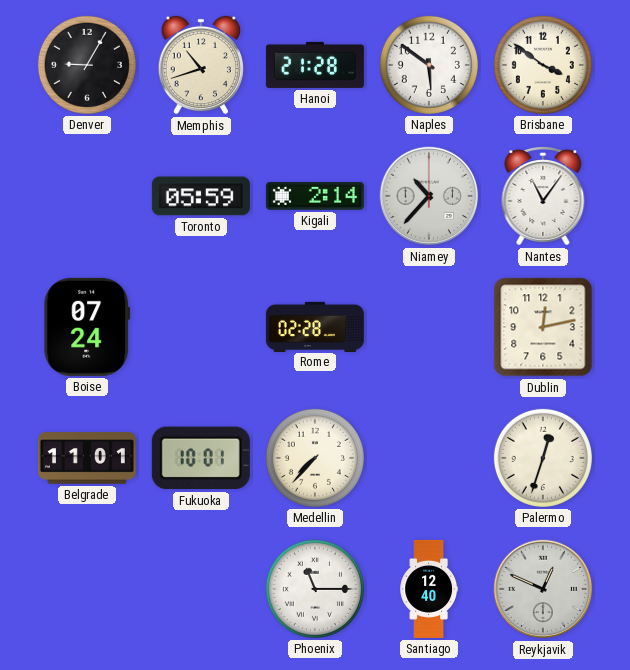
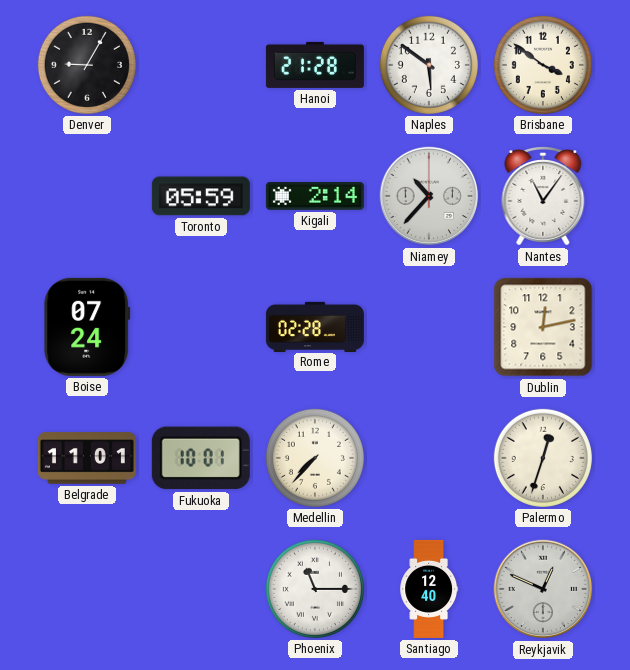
Memphis: 10:42 -> none
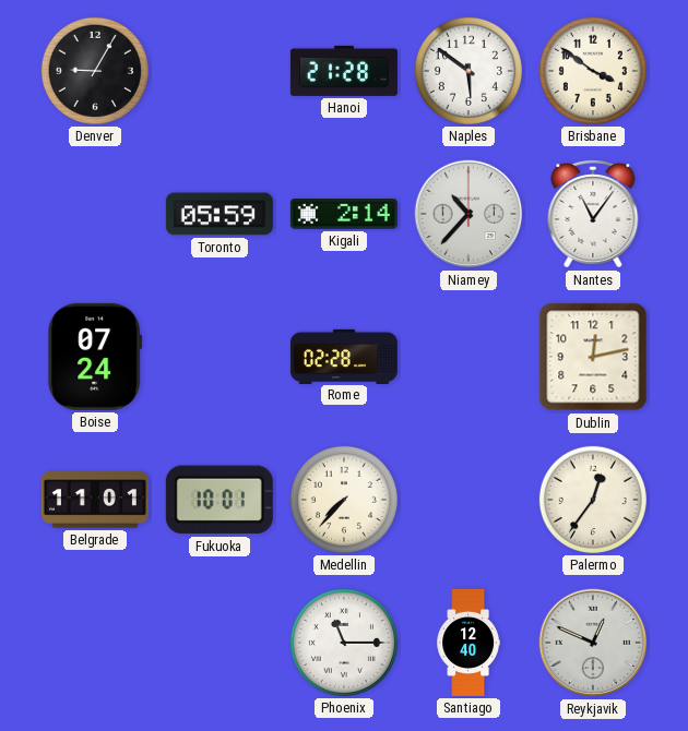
Palermo: 12:33 -> 12:36
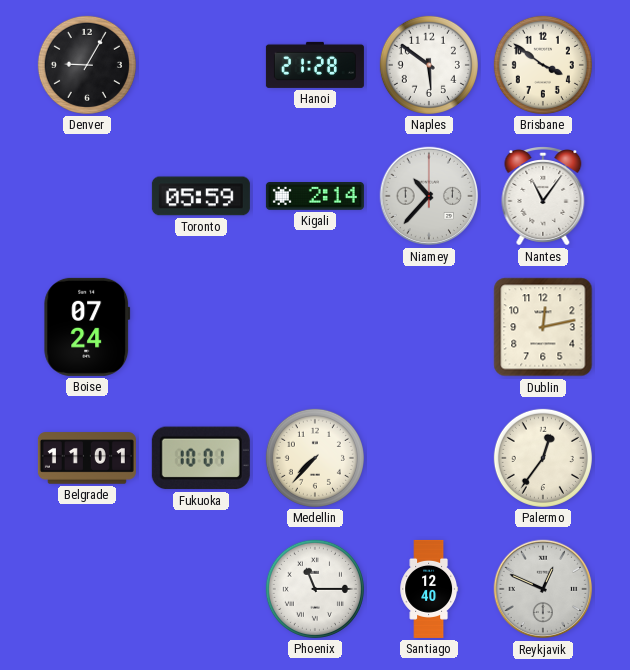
Rome: 02:28 -> none
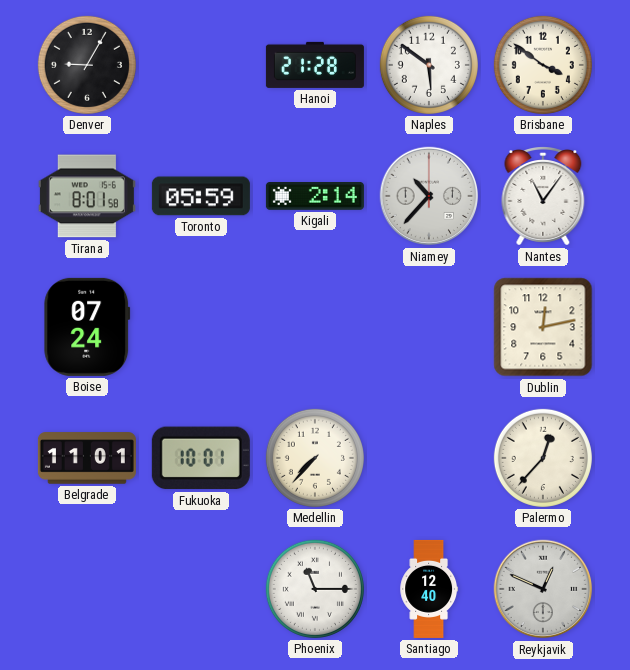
Tirana: none -> 8:01
Palermo: 12:36 -> 12:37
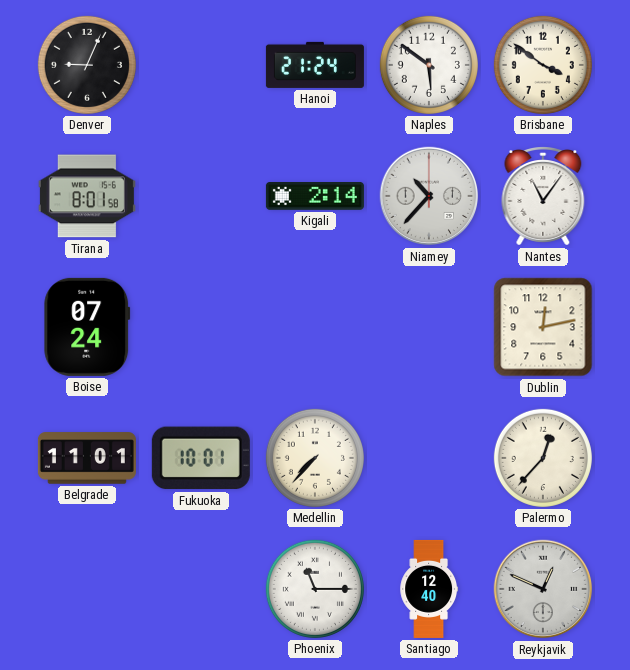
Denver: 9:05 -> 9:04
Hanoi: 21:28 -> 21:24
Toronto: 05:59 -> none
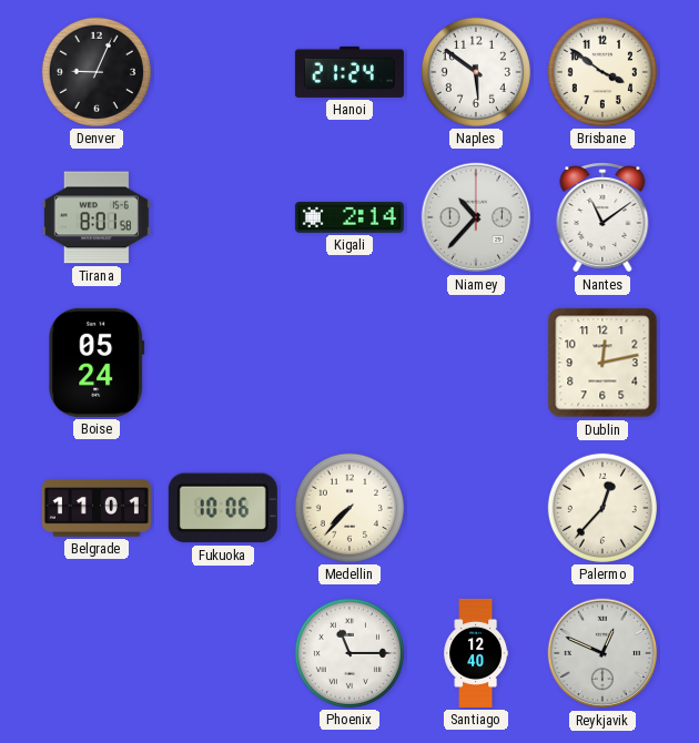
Nantes: 11:06 -> 11:09
Boise: 07:24 -> 05:24
Fukuoka: 10:01 -> 10:06
